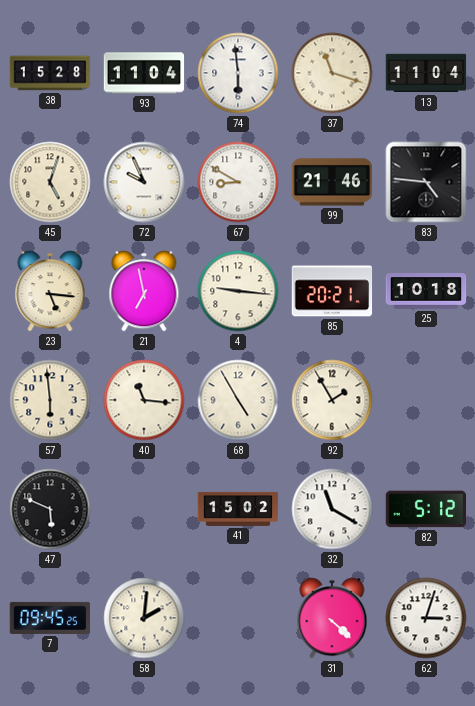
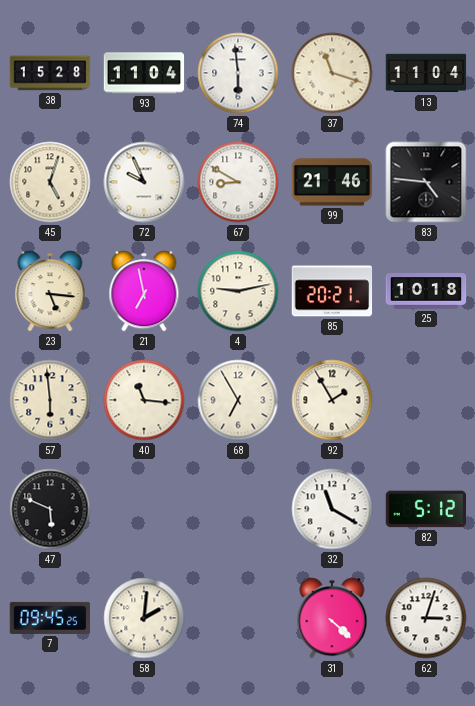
4: 9:16 -> 9:13
68: 4:55 -> 6:55
41: 15:02 -> none
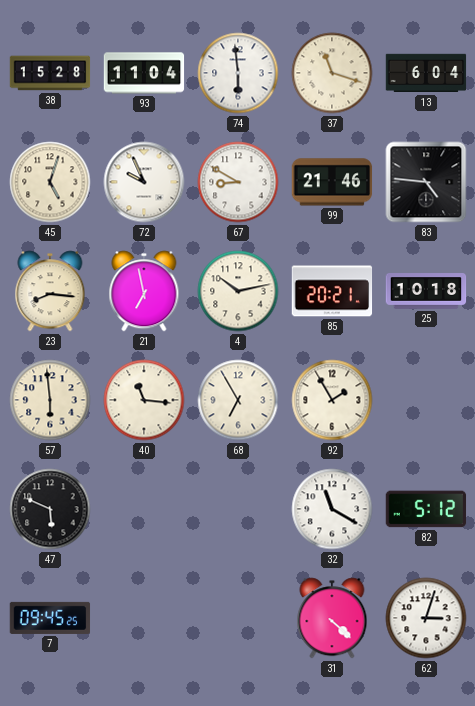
13: 11:04 -> 6:04
23: 5:16 -> 8:16
4: 9:13 -> 10:13
58: 2:01 -> none
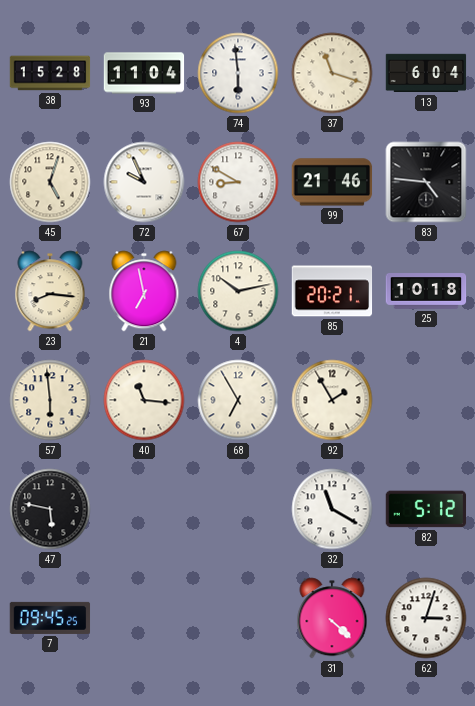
47: 5:49 -> 5:47
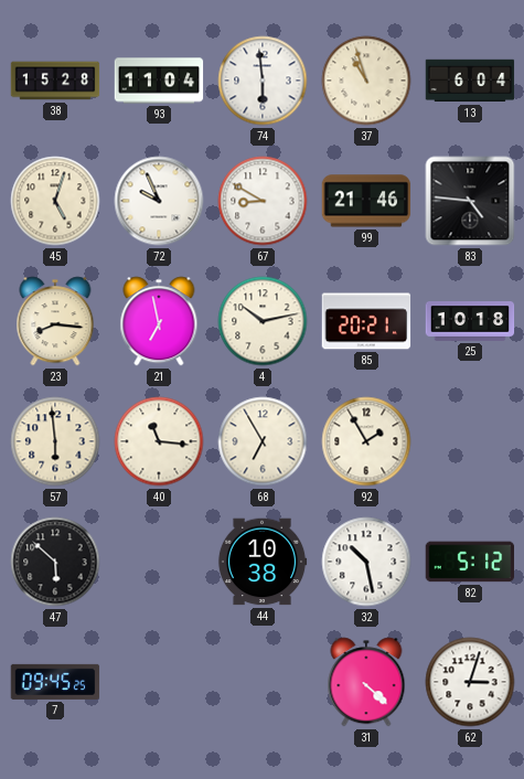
37: 11:18 -> 10:57
47: 5:47 -> 5:52
44: none -> 10:38
32: 11:20 -> 10:28
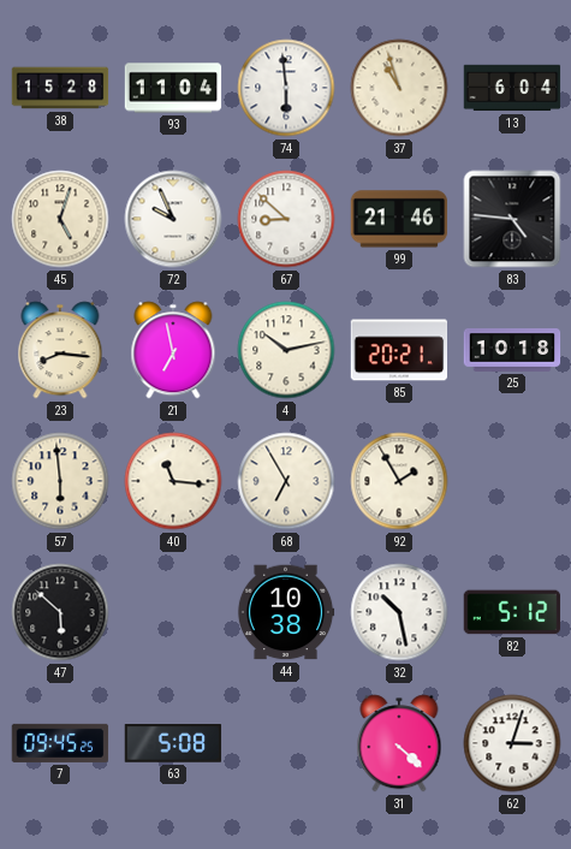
67: 8:50 -> 8:52
63: none -> 5:08
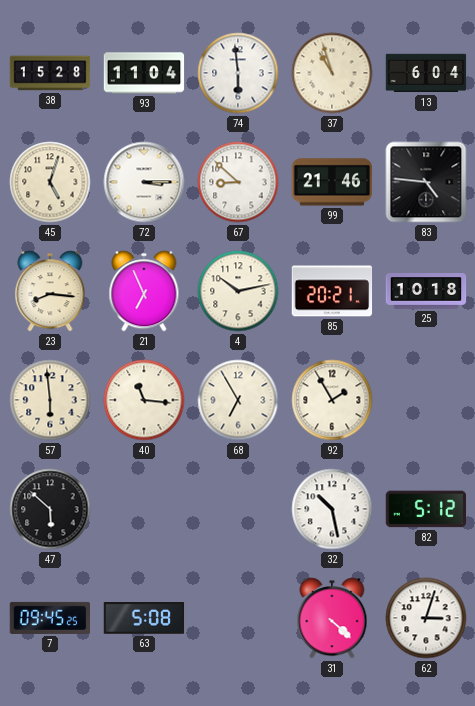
72: 9:56 -> 3:15
21: 6:58 -> 6:56
44: 10:38 -> none
